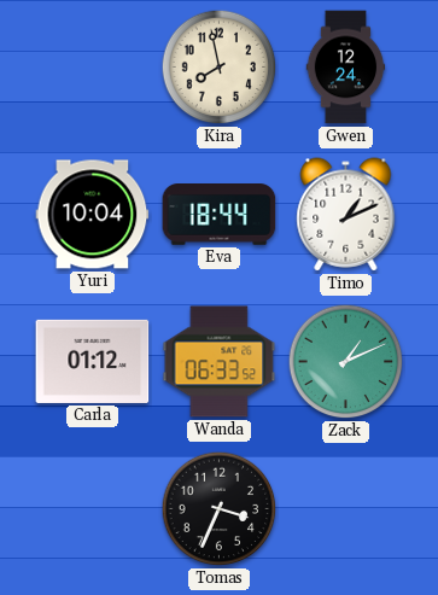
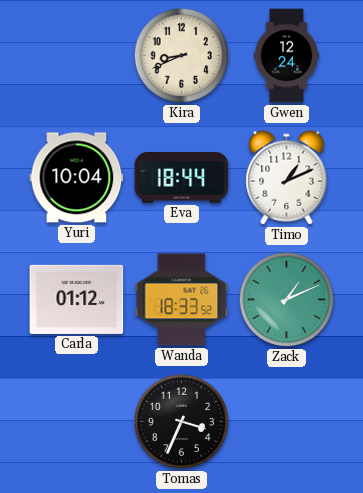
Kira: 7:58 -> 8:41
Wanda: 06:33 -> 18:33
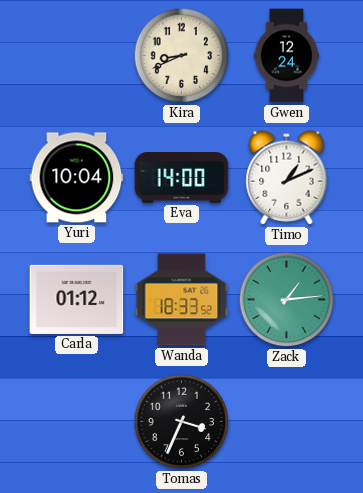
Eva: 18:44 -> 14:00
Zack: 1:11 -> 1:14
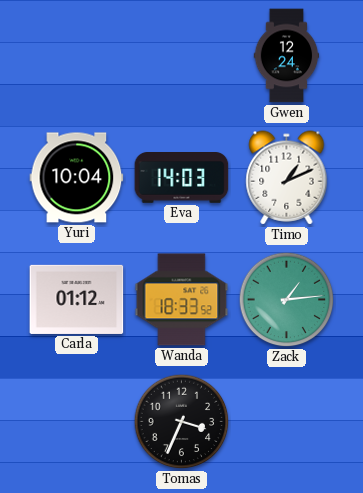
Kira: 8:41 -> none
Eva: 14:00 -> 14:03
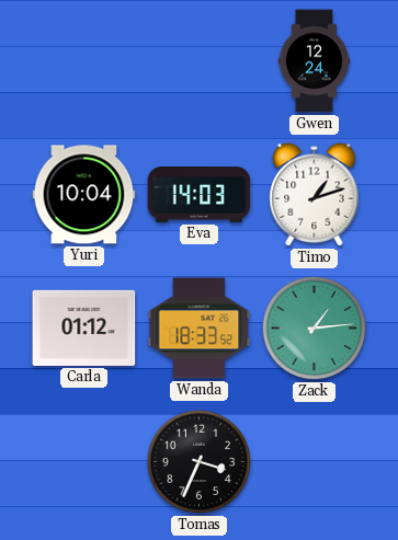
Timo: 1:11 -> 1:12
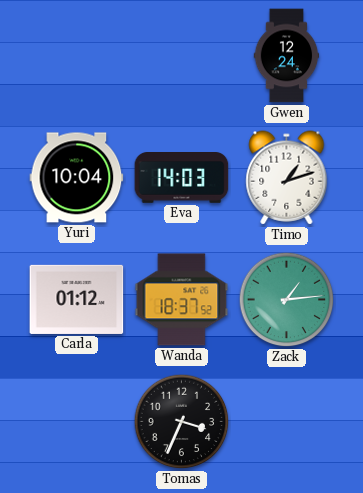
Wanda: 18:33 -> 18:37
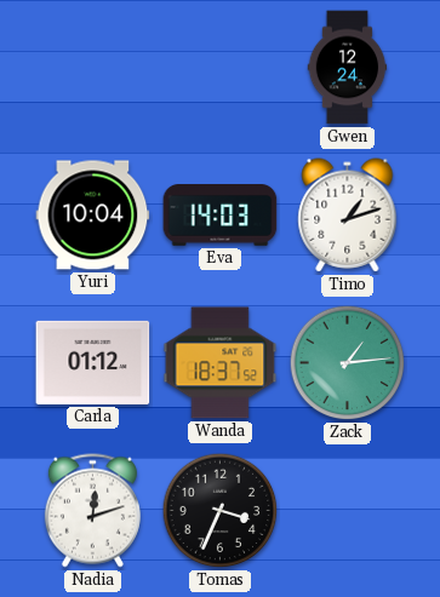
Nadia: none -> 12:12
